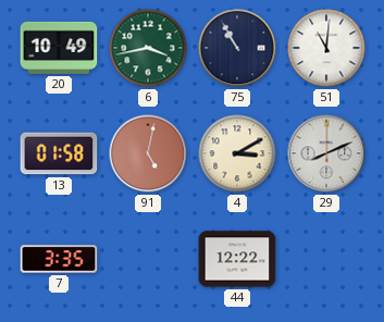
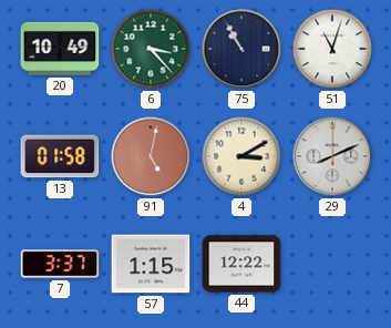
6: 3:43 -> 3:23
51: 11:01 -> 11:03
7: 3:35 -> 3:37
57: none -> 1:15
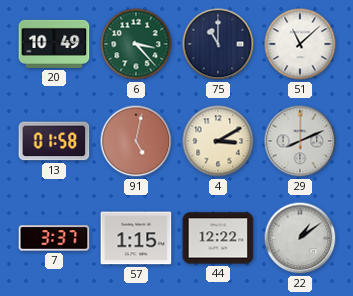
75: 10:55 -> 11:00
51: 11:03 -> 11:08
22: none -> 1:09
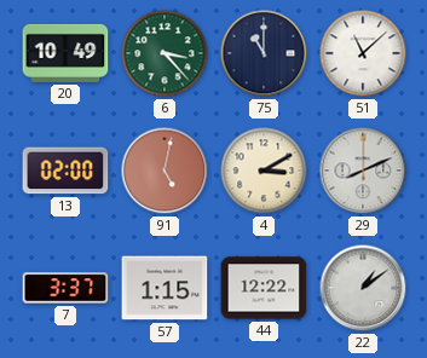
13: 01:58 -> 02:00
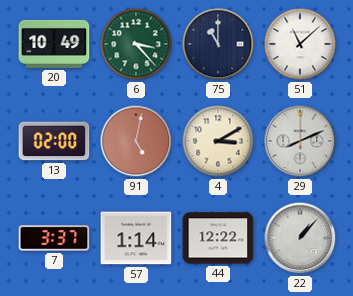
57: 1:15 -> 1:14
22: 1:09 -> 1:07
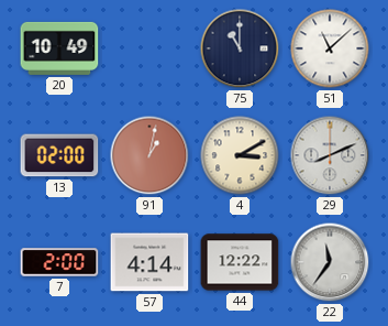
6: 3:23 -> none
91: 5:02 -> 1:02
7: 3:37 -> 2:00
57: 1:14 -> 4:14
22: 1:07 -> 11:36
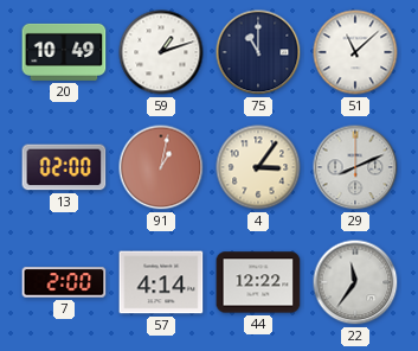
59: none -> 1:12
4: 3:10 -> 3:06
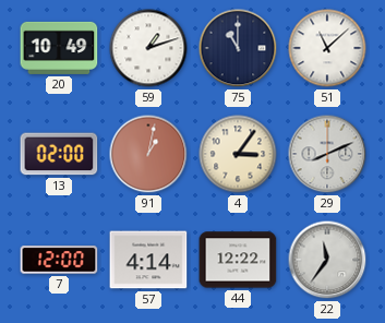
7: 2:00 -> 12:00
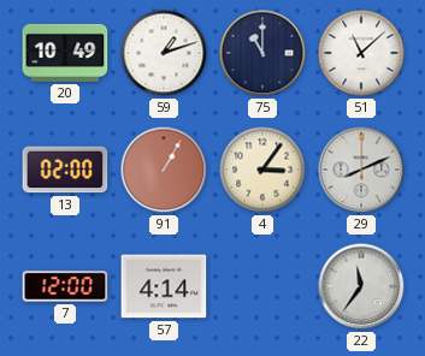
91: 1:02 -> 1:05
44: 12:22 -> none
